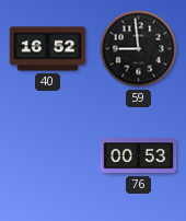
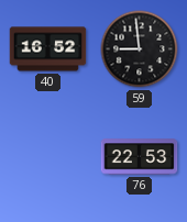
76: 00:53 -> 22:53
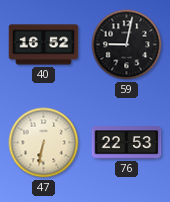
59: 8:59 -> 9:02
47: none -> 6:32
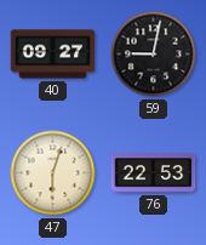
40: 16:52 -> 09:27
47: 6:32 -> 6:03
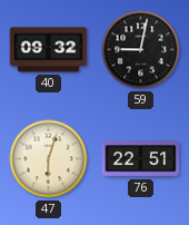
40: 09:27 -> 09:32
76: 22:53 -> 22:51
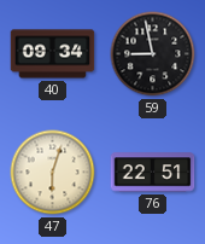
40: 09:32 -> 09:34
59: 9:02 -> 8:58
